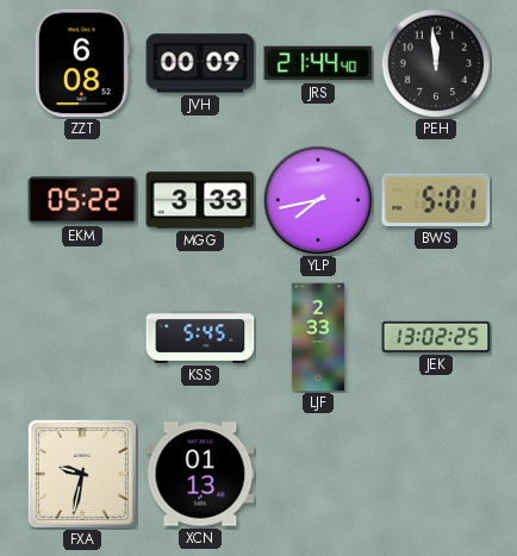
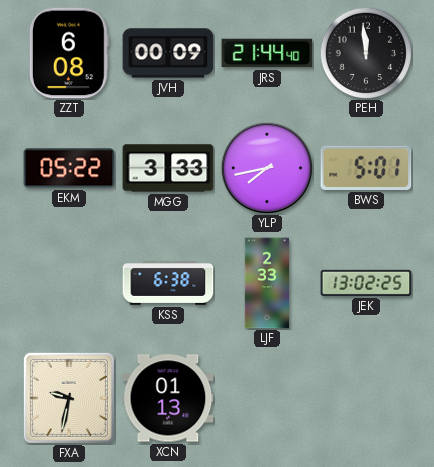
KSS: 5:45 -> 6:38
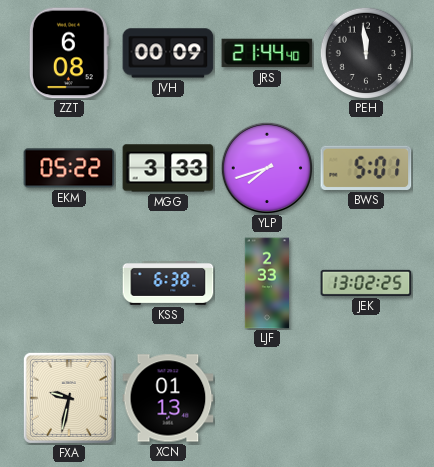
YLP: 7:43 -> 7:42
